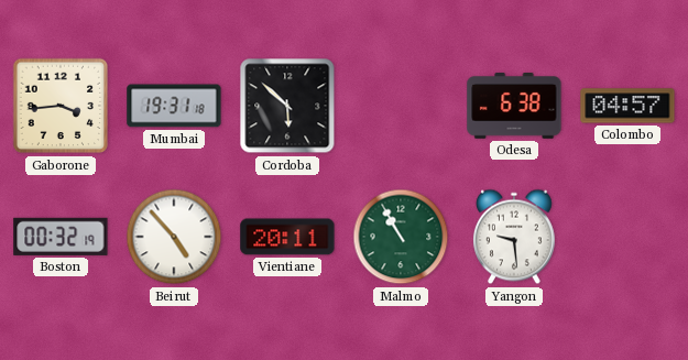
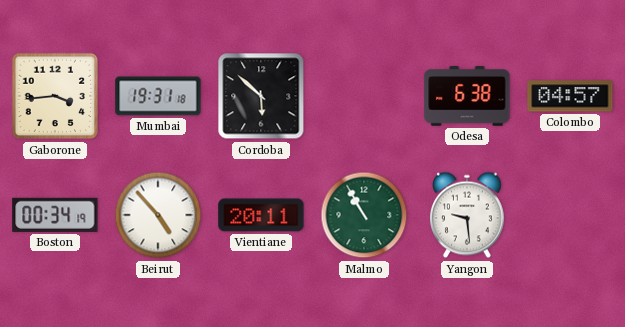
Boston: 00:32 -> 00:34
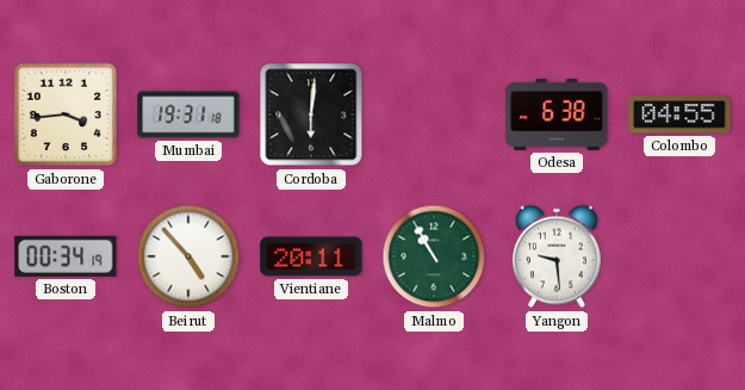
Cordoba: 5:52 -> 6:01
Colombo: 04:57 -> 04:55
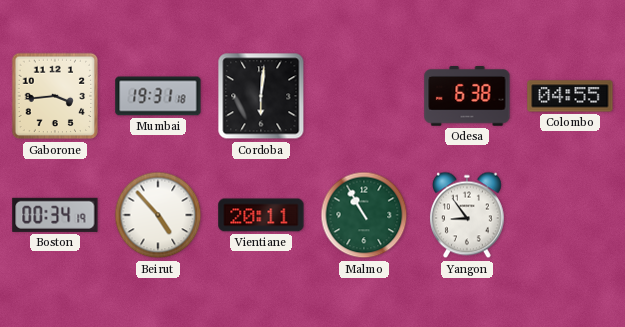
Yangon: 9:29 -> 8:54
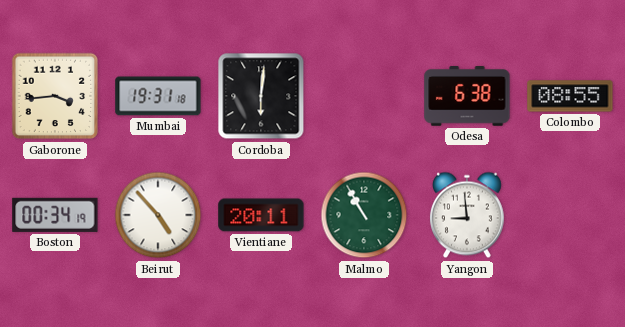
Colombo: 04:55 -> 08:55
Yangon: 8:54 -> 8:59
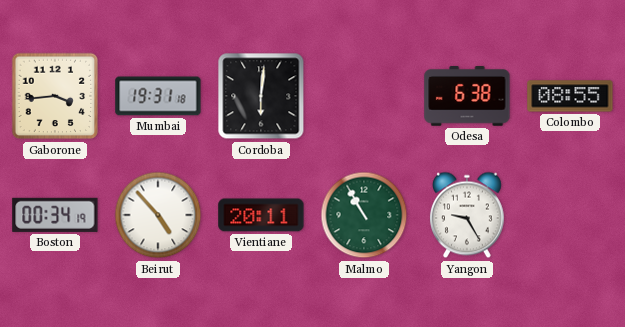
Yangon: 8:59 -> 9:25
